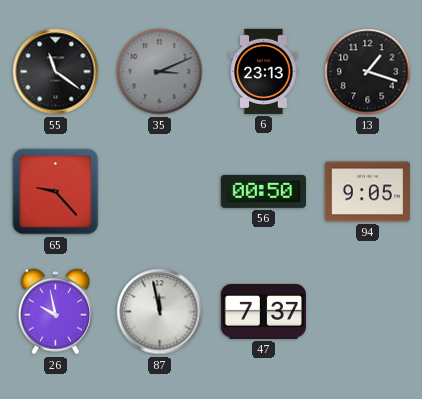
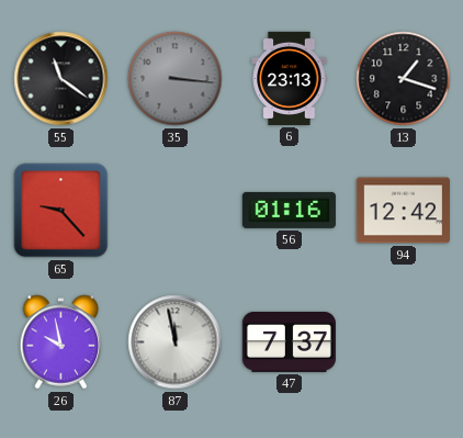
35: 3:11 -> 3:16
56: 00:50 -> 01:16
94: 9:05 -> 12:42
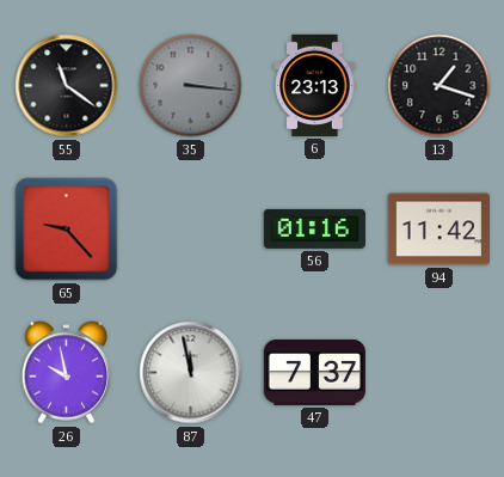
94: 12:42 -> 11:42
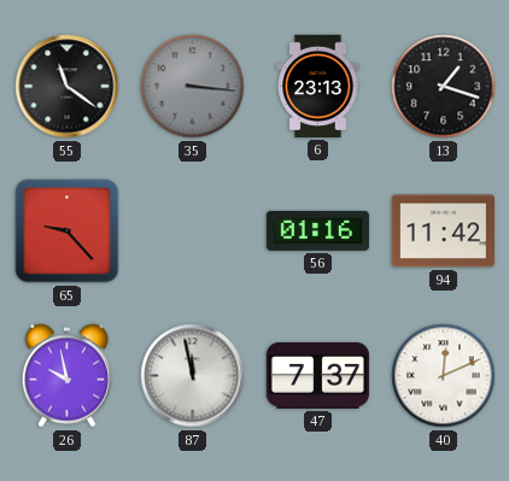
40: none -> 12:11
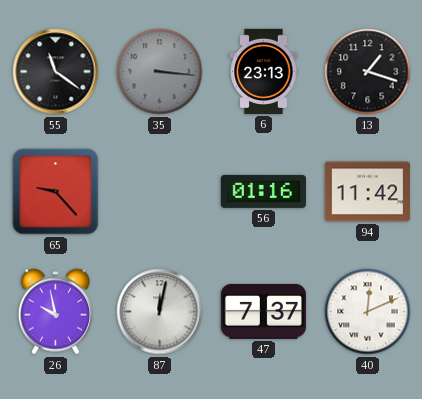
87: 11:58 -> 12:02
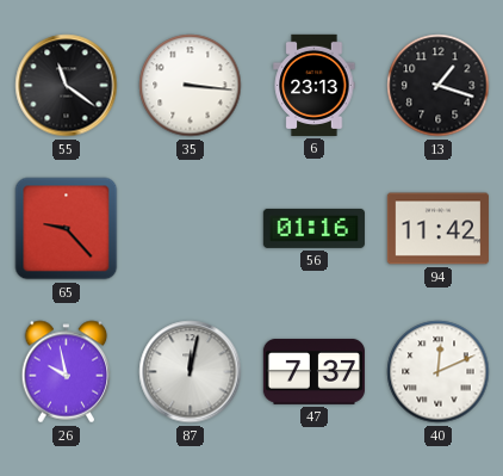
35 dial: grey -> white
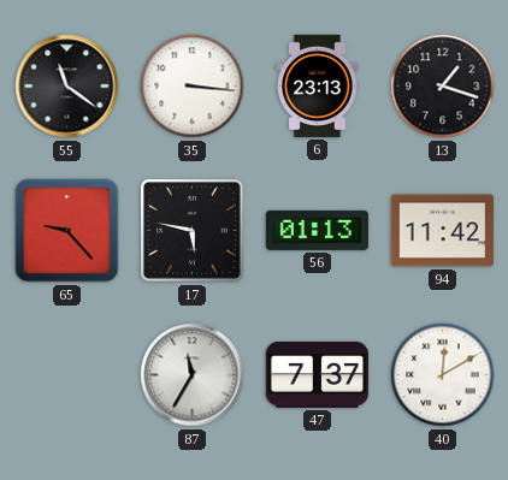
17: none -> 5:47
56: 01:16 -> 01:13
26: 9:58 -> none
87: 12:02 -> 11:35
40: 12:11 -> 12:10
